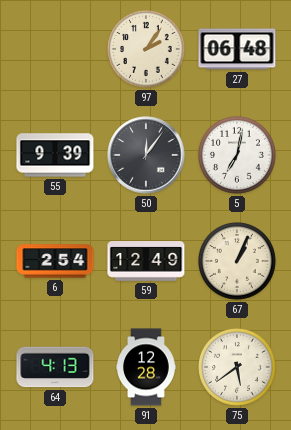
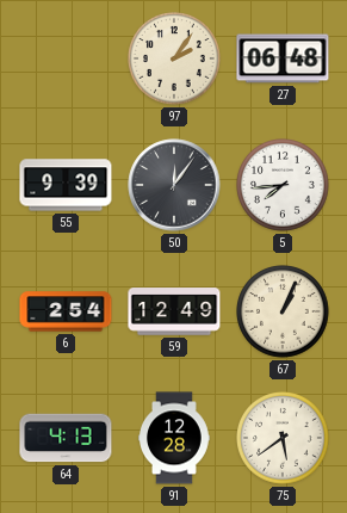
5: 7:02 -> 7:44
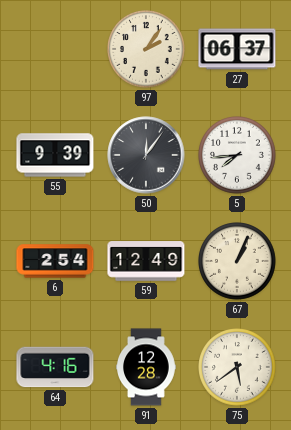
27: 06:48 -> 06:37
64: 4:13 -> 4:16
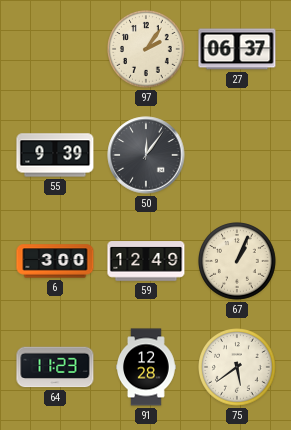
5: 7:44 -> none
6: 2:54 -> 3:00
64: 4:16 -> 11:23
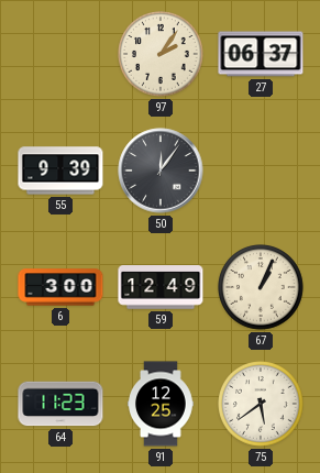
91: 12:28 -> 12:25
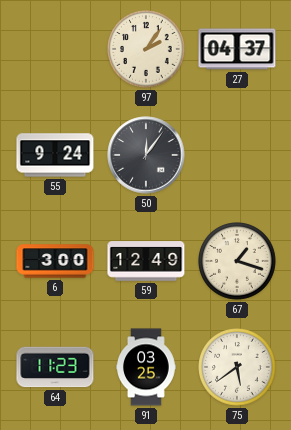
27: 06:37 -> 04:37
55: 9:39 -> 9:24
67: 1:04 -> 1:18
91: 12:25 -> 03:25
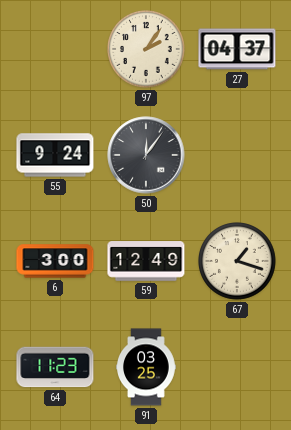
75: 5:39 -> none
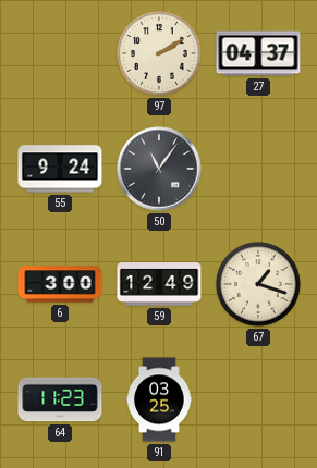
97: 2:06 -> 2:10
50: 12:06 -> 11:06
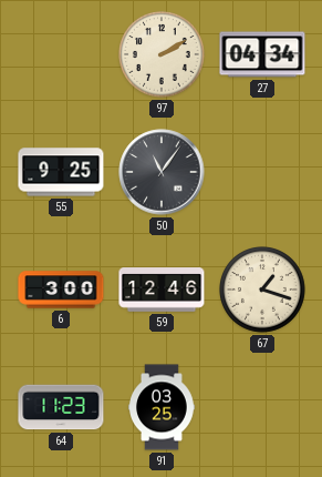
27: 04:37 -> 04:34
55: 9:24 -> 9:25
59: 12:49 -> 12:46
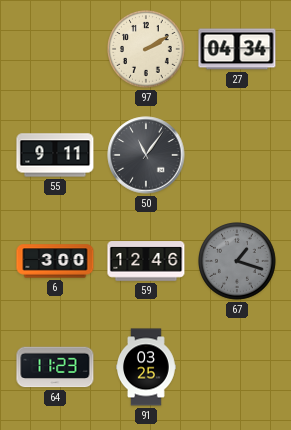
55: 9:25 -> 9:11
67 dial: cream -> grey
